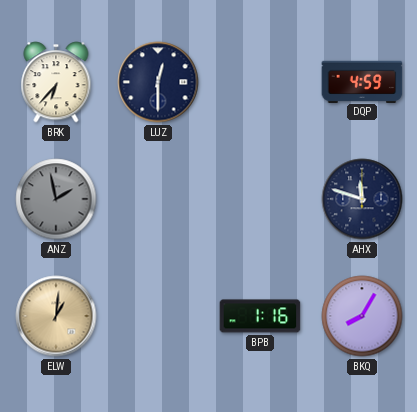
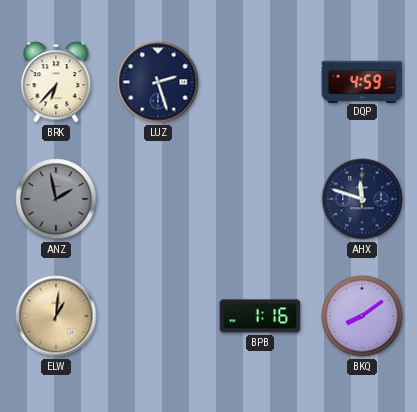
LUZ: 12:30 -> 2:27
BKQ: 8:05 -> 8:09
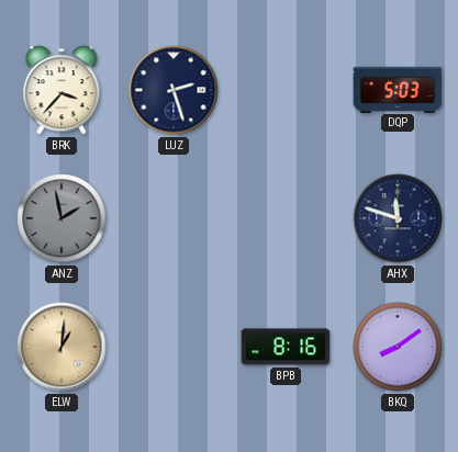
BRK: 6:37 -> 3:37
DQP: 4:59 -> 5:03
BPB: 1:16 -> 8:16
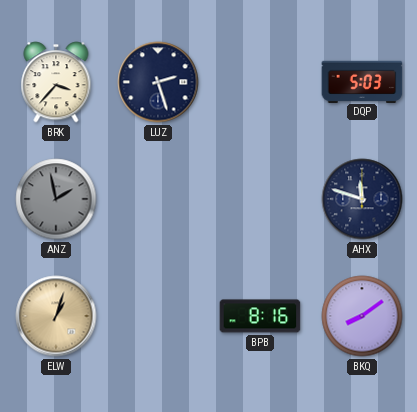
ELW: 1:01 -> 1:03
